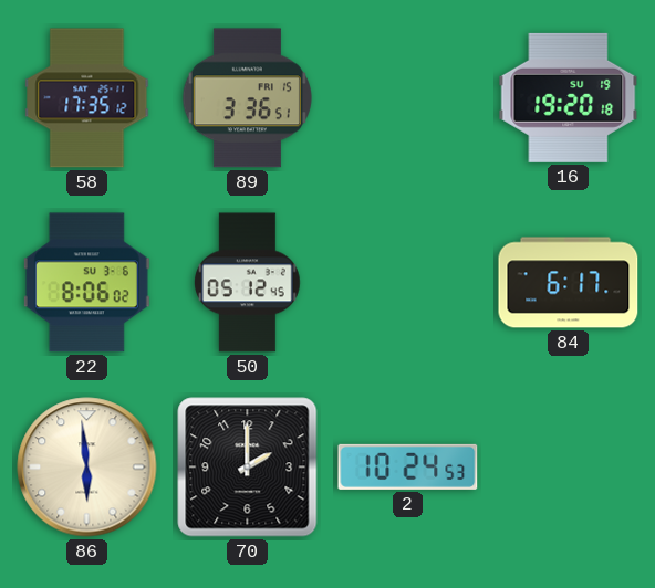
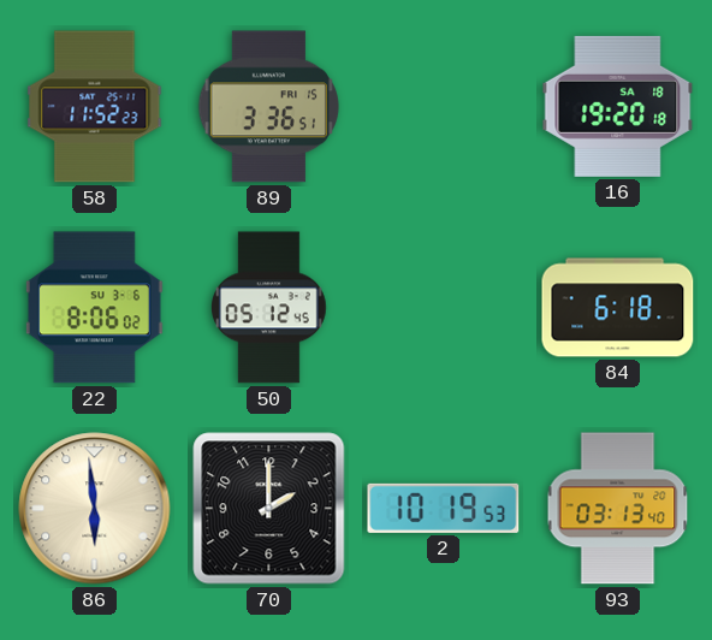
58: 17:35 -> 11:52
16 date: SU 19 -> SA 18
84: 6:17 -> 6:18
2: 10:24 -> 10:19
93: none -> 03:13
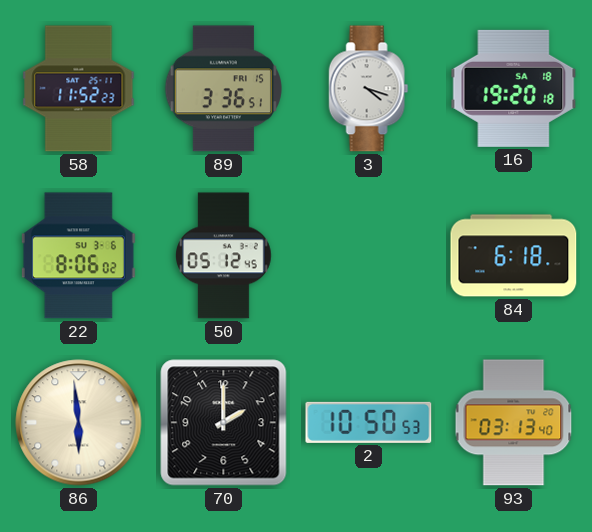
3: none -> 4:18
2: 10:19 -> 10:50
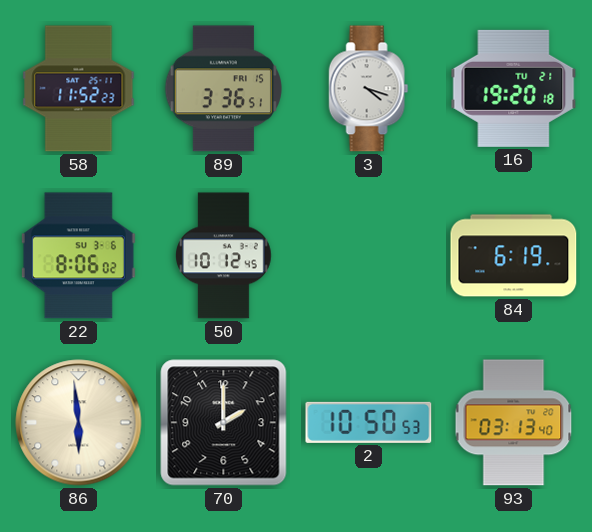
16 date: SA 18 -> TU 21
50: 05:12 -> 10:12
84: 6:18 -> 6:19
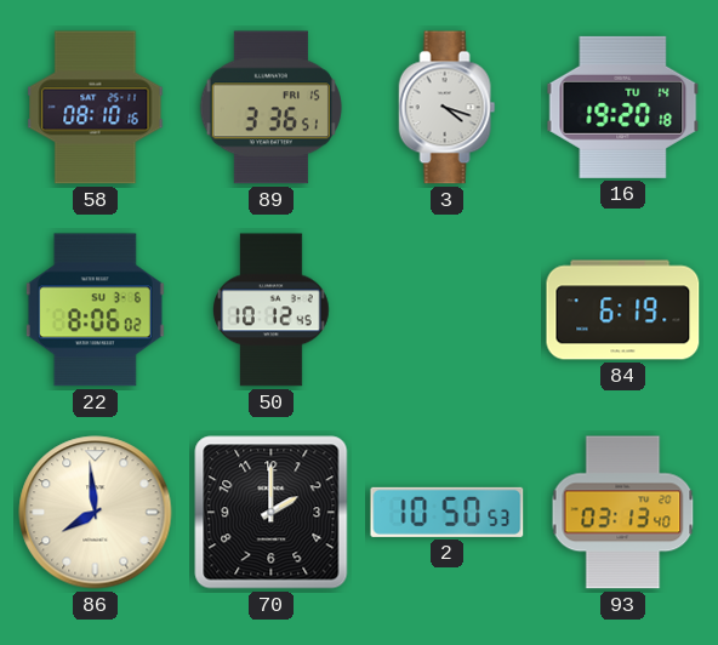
58: 11:52 -> 08:10
16 date: TU 21 -> TU 14
86: 5:59 -> 7:59
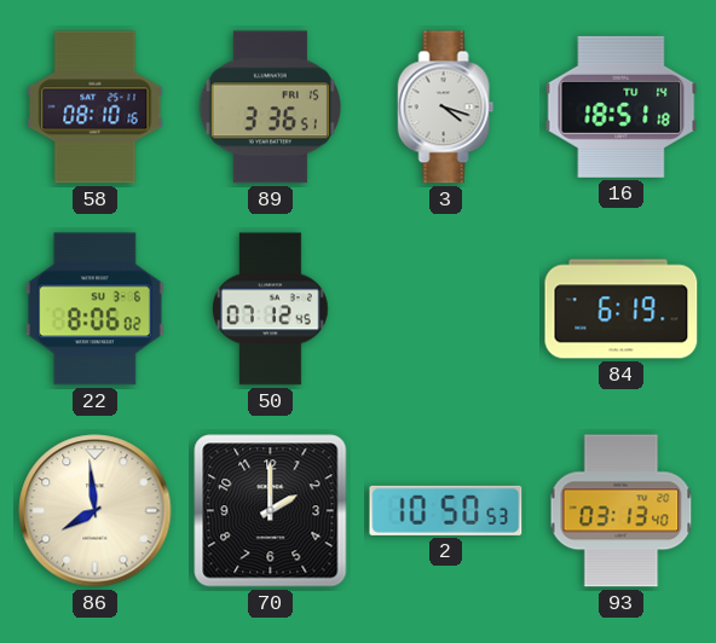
16: 19:20 -> 18:51
50: 10:12 -> 07:12
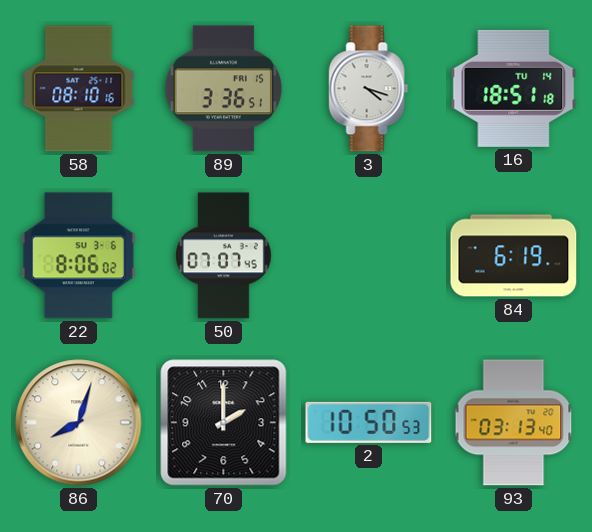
50: 07:12 -> 07:07
86: 7:59 -> 8:03
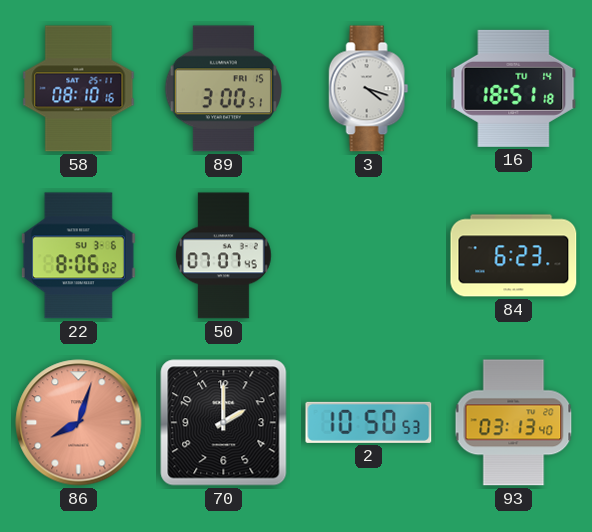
89: 3:36 -> 3:00
84: 6:19 -> 6:23
86 dial: cream -> salmon
